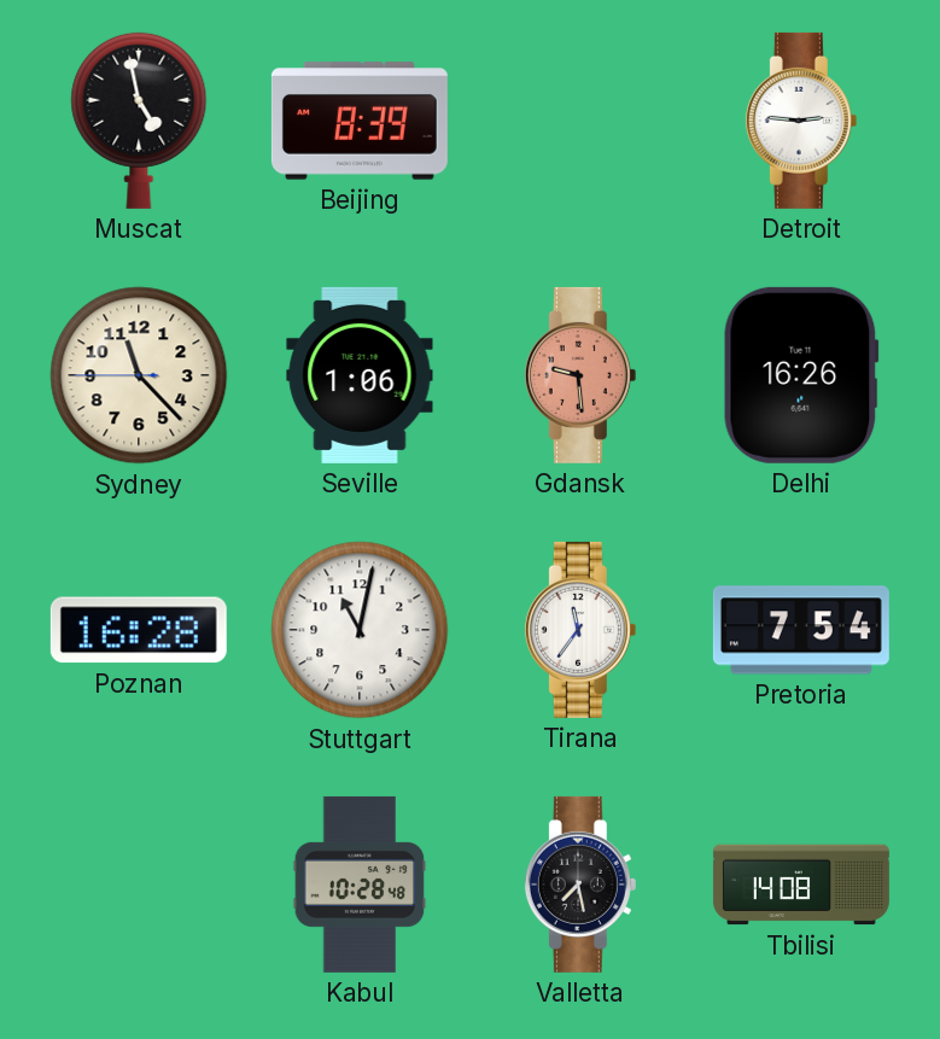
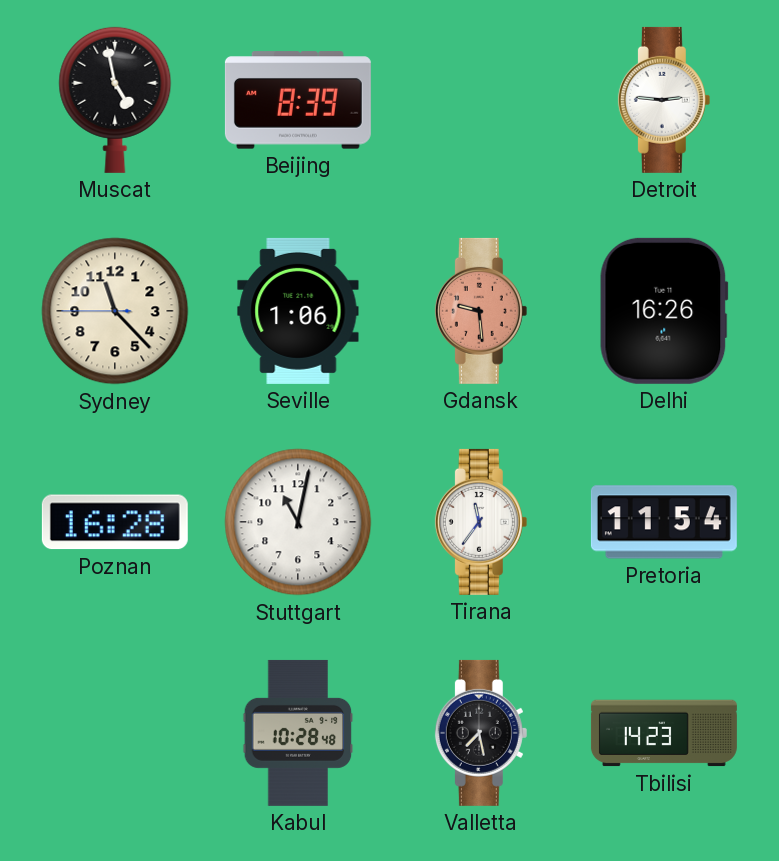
Pretoria: 7:54 -> 11:54
Tbilisi: 14:08 -> 14:23
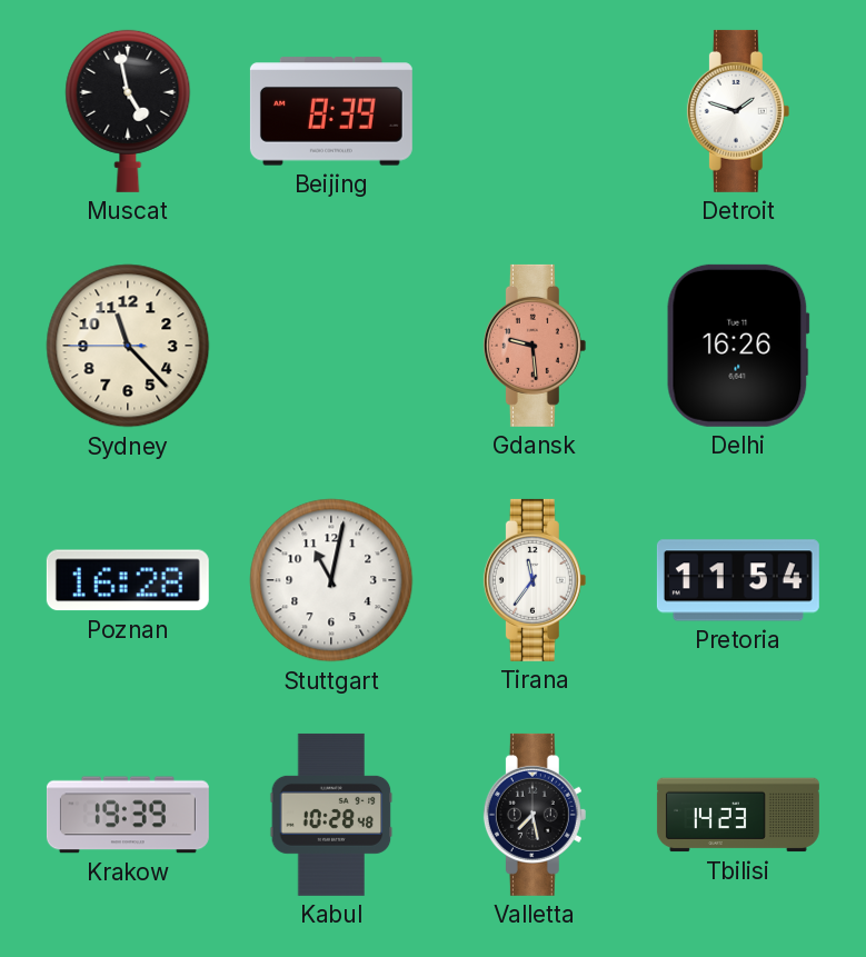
Detroit: 2:46 -> 1:48
Seville: 1:06 -> none
Krakow: none -> 19:39
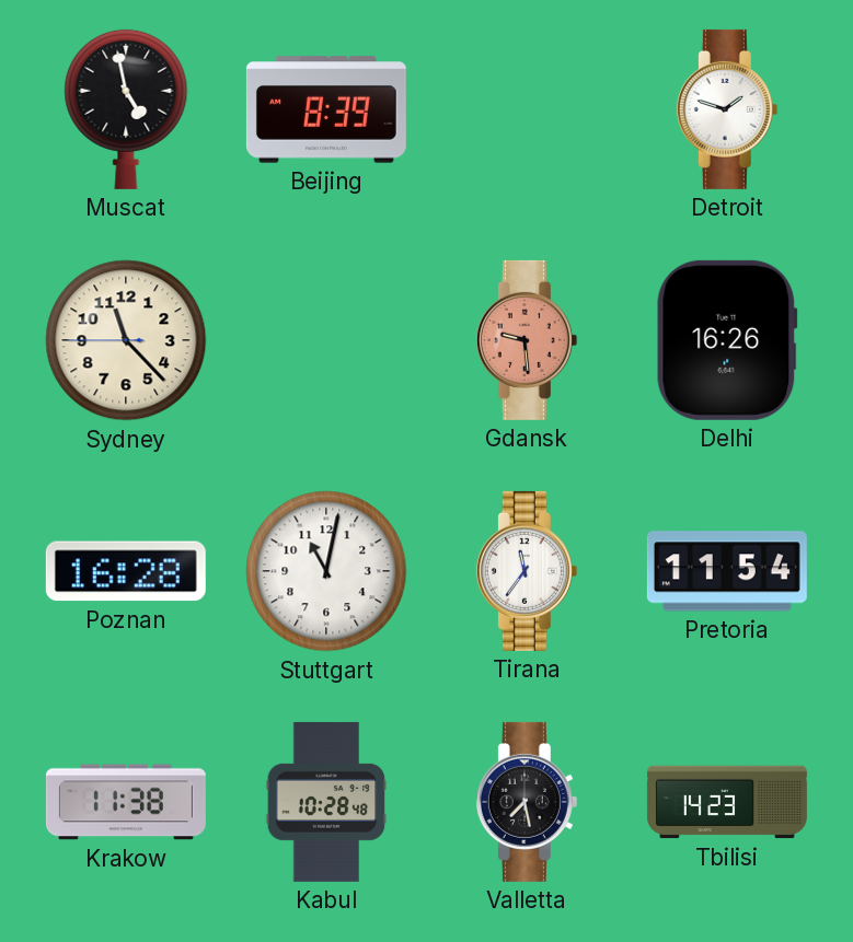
Krakow: 19:39 -> 11:38
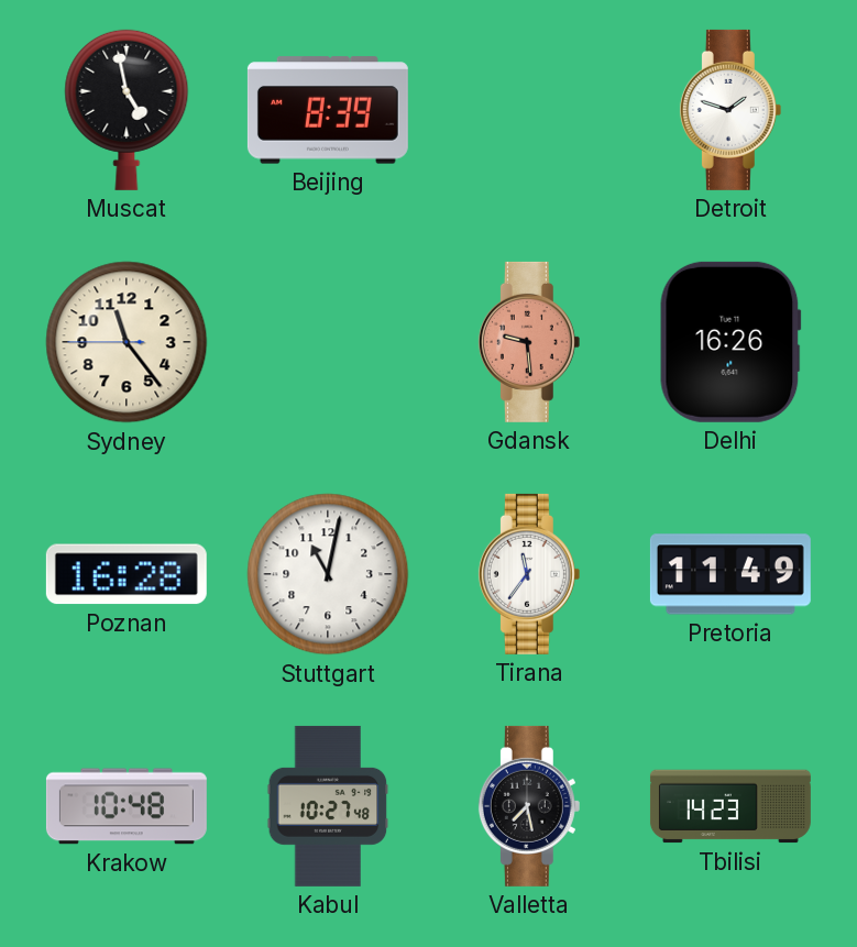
Sydney: 11:22 -> 11:23
Pretoria: 11:54 -> 11:49
Krakow: 11:38 -> 10:48
Kabul: 10:28 -> 10:27
